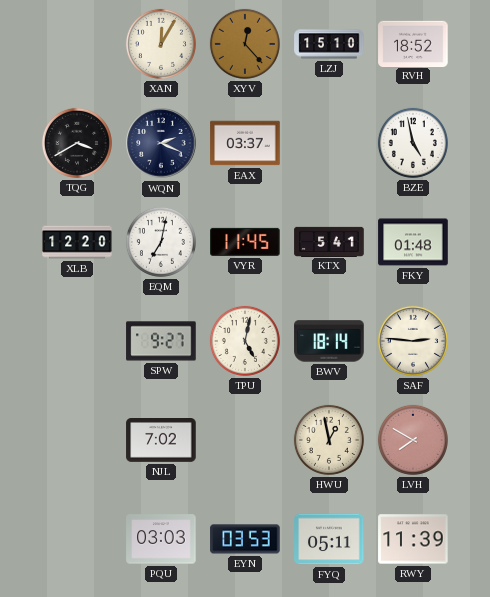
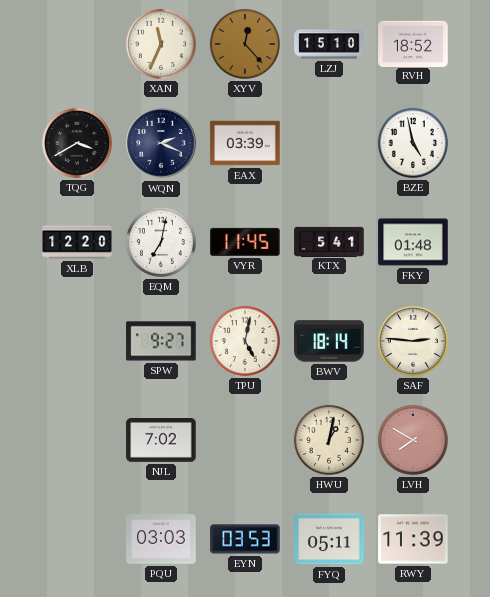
XAN: 12:05 -> 11:34
EAX: 03:37 -> 03:39
HWU: 12:58 -> 1:02
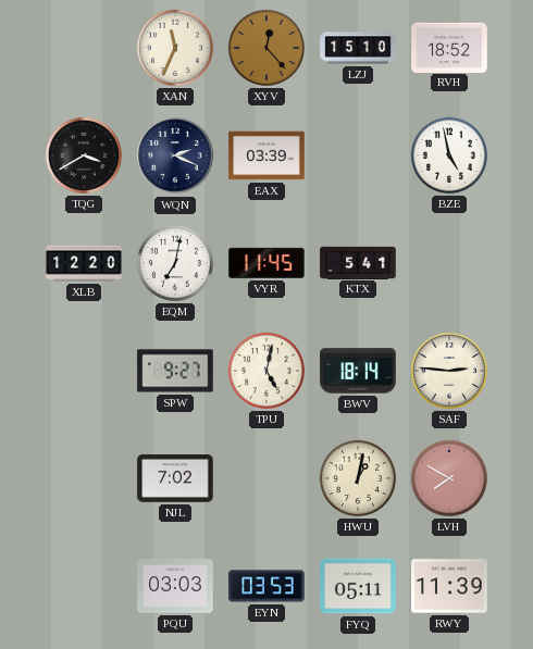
FKY: 01:48 -> none
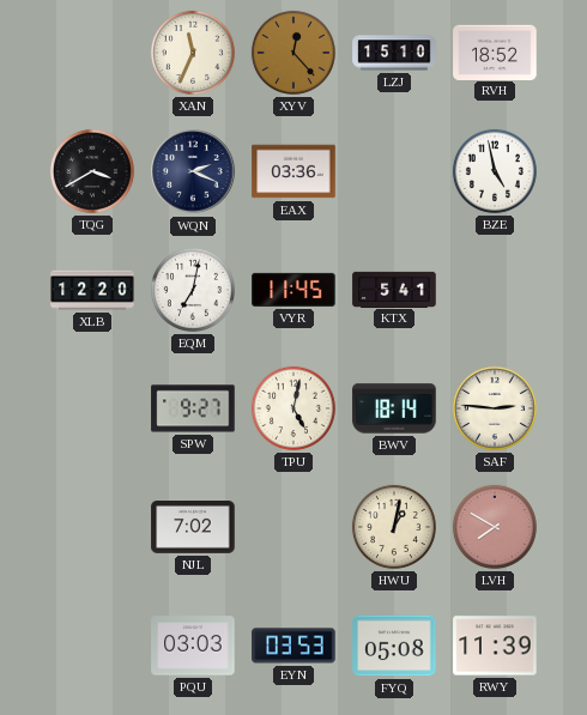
EAX: 03:39 -> 03:36
FYQ: 05:11 -> 05:08
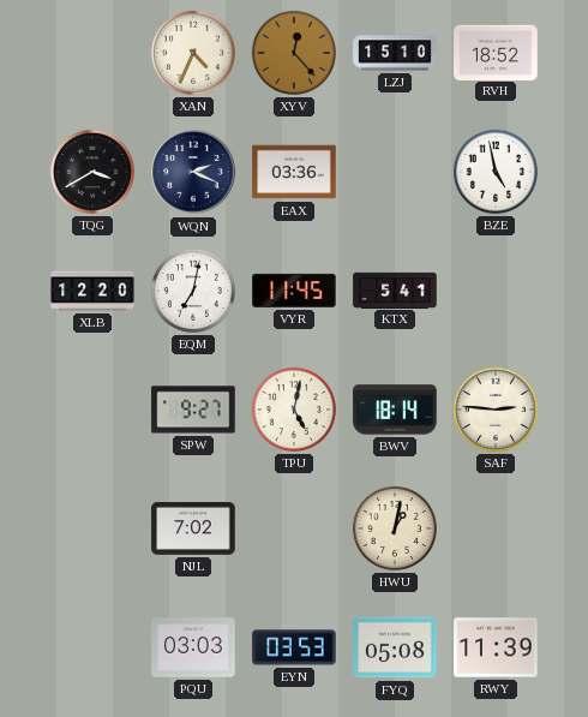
XAN: 11:34 -> 4:34
LVH: 7:50 -> none
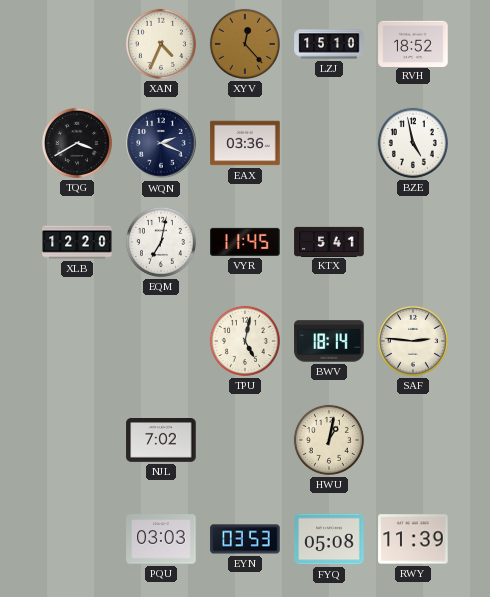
SPW: 9:27 -> none
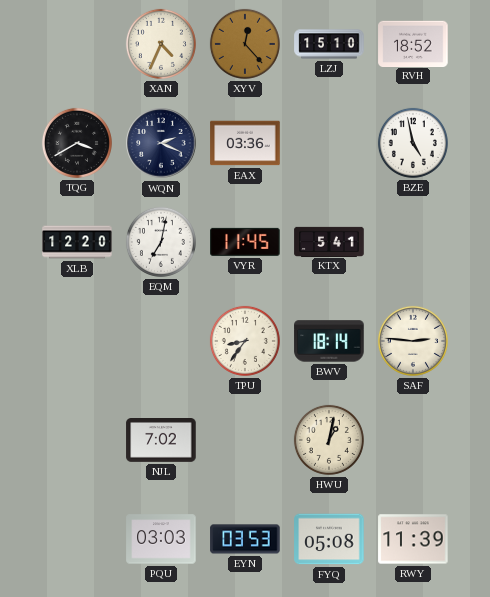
TPU: 5:02 -> 8:36
